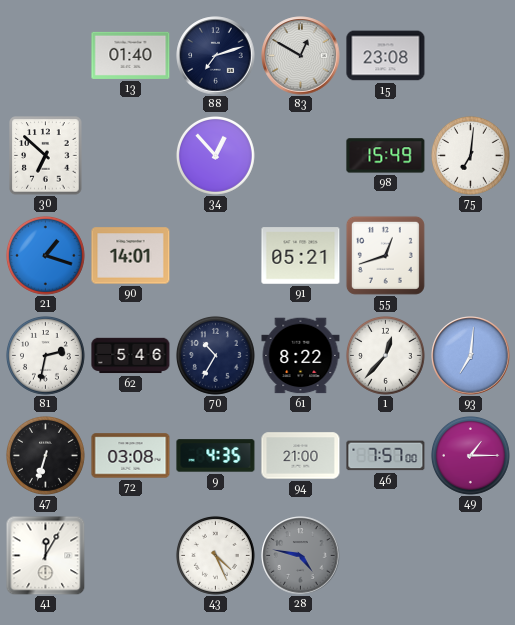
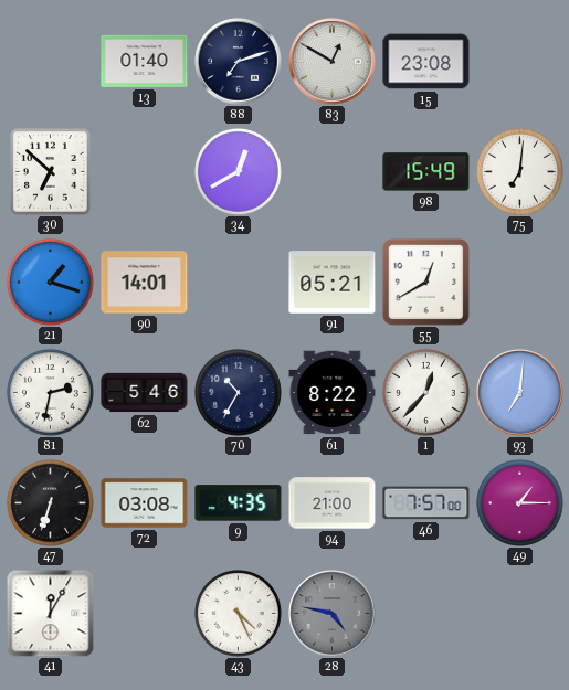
34: 12:53 -> 12:40
55: 12:42 -> 12:40
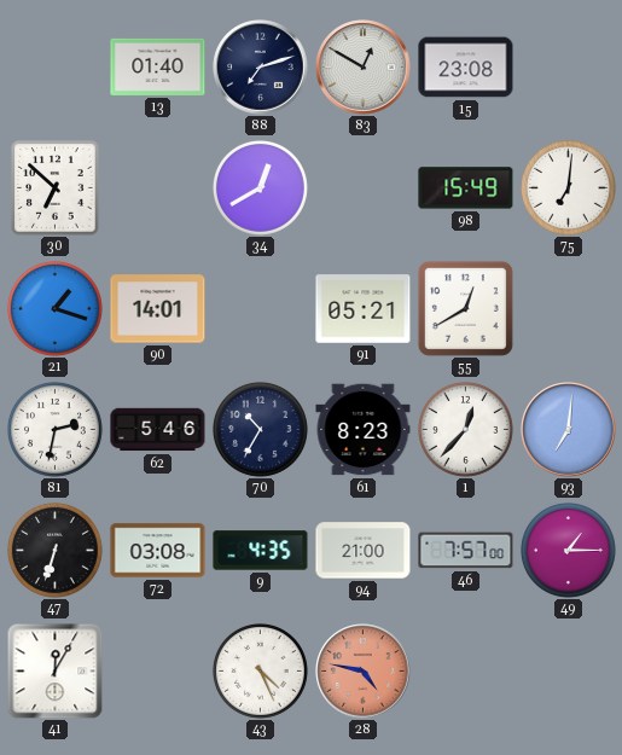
61: 8:22 -> 8:23
28 dial: grey -> salmon
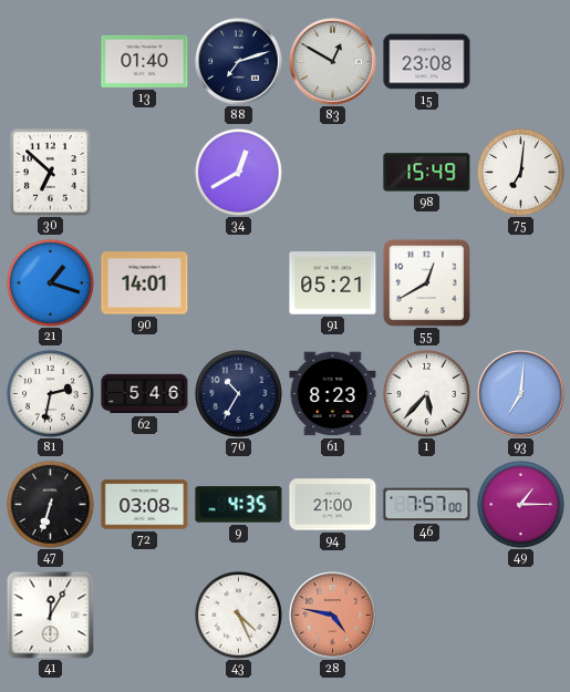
1: 12:37 -> 5:37
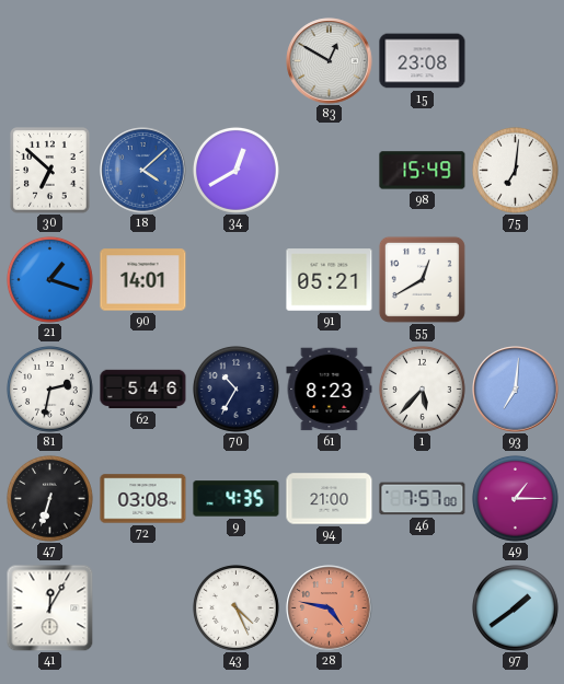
13: 01:40 -> none
88: 7:12 -> none
18: none -> 4:08
97: none -> 1:39
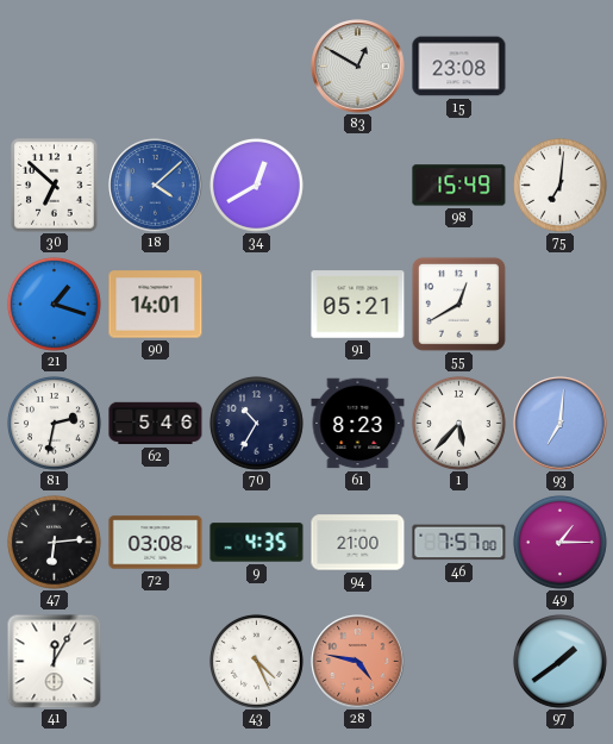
47: 6:33 -> 6:14
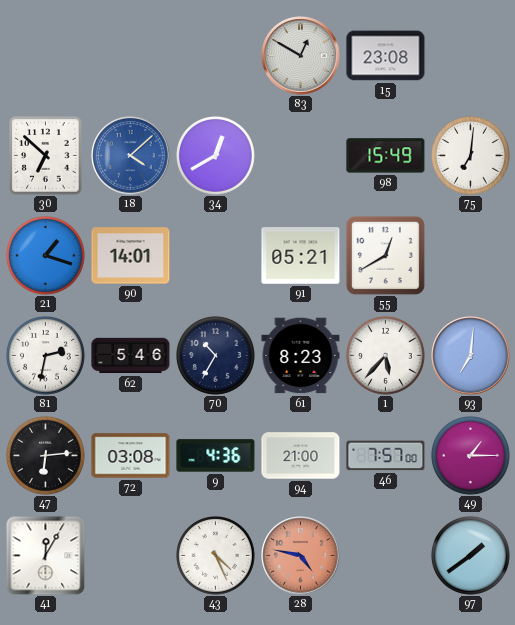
9: 4:35 -> 4:36
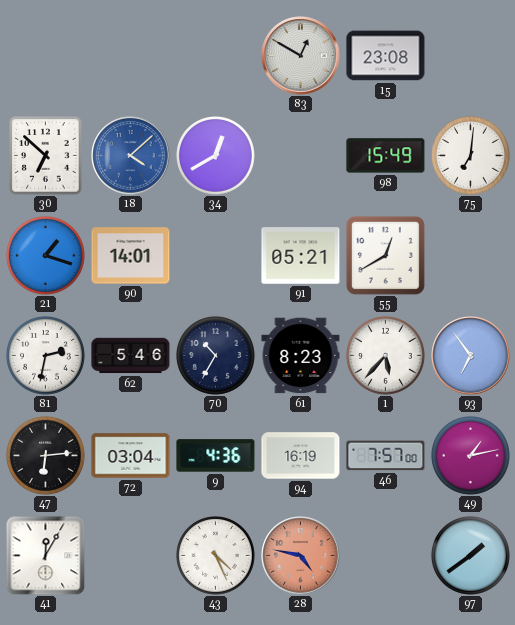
93: 7:01 -> 6:54
72: 03:08 -> 03:04
94: 21:00 -> 16:19
49: 1:15 -> 1:13
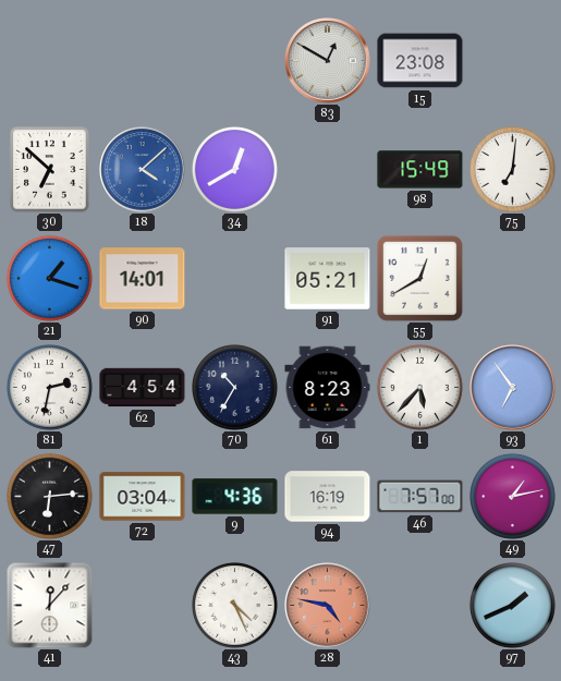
62: 5:46 -> 4:54
41: 12:05 -> 12:07
97: 1:39 -> 1:41
